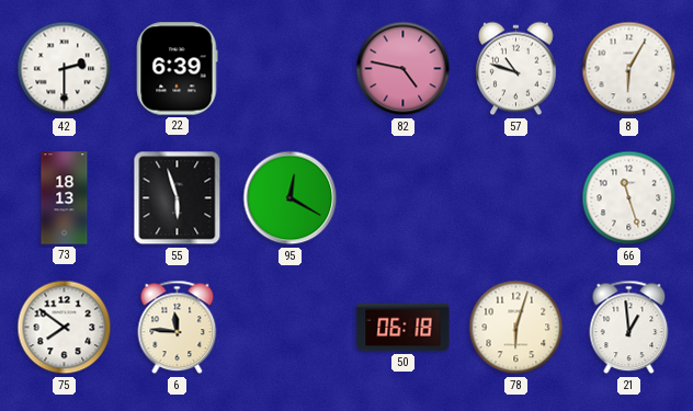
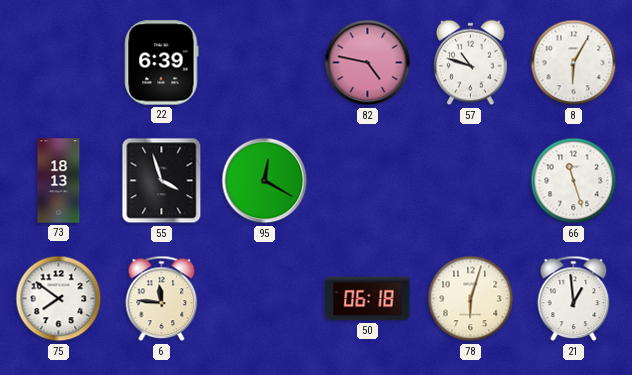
42: 2:30 -> none
55: 5:57 -> 3:57
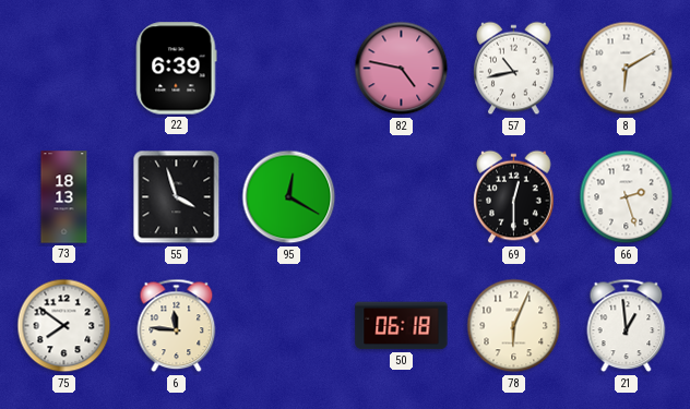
57: 10:48 -> 10:43
8: 6:05 -> 6:10
69: none -> 12:30
66: 11:27 -> 2:27
78: 6:03 -> 6:04
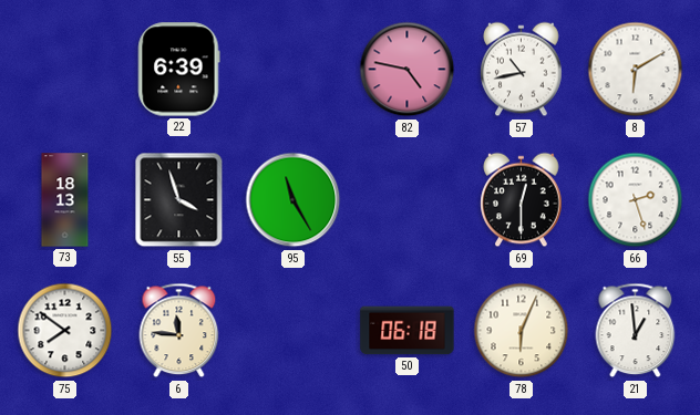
95: 12:20 -> 11:25
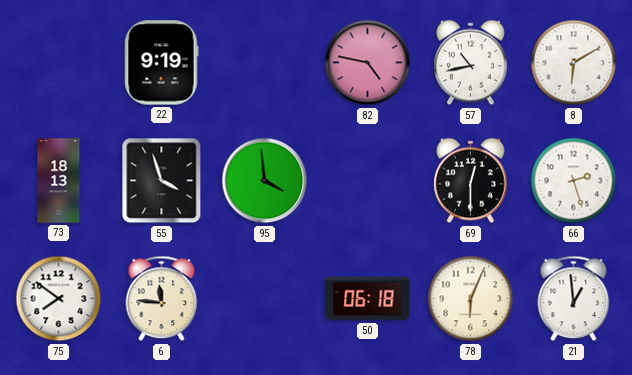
22: 6:39 -> 9:19
95: 11:25 -> 3:59
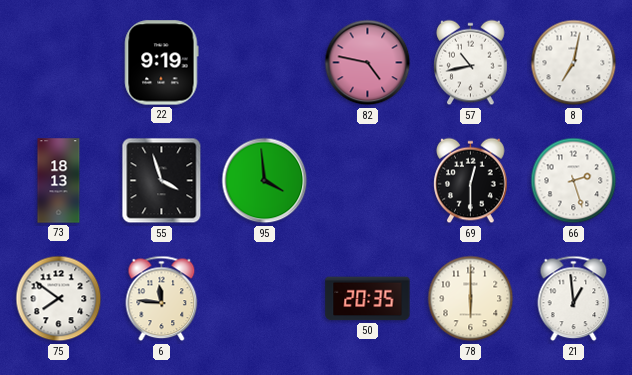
8: 6:10 -> 7:02
50: 06:18 -> 20:35
78: 6:04 -> 6:00
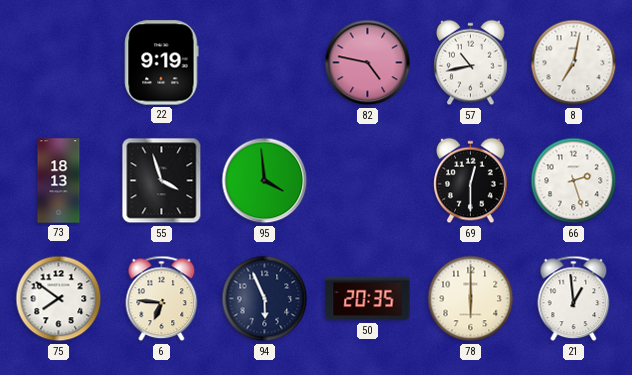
6: 11:46 -> 6:46
94: none -> 5:56
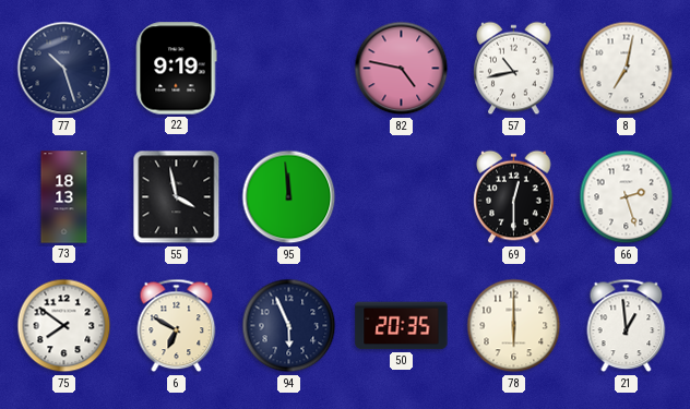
77: none -> 10:27
55: 3:57 -> 3:58
95: 3:59 -> 11:59
6: 6:46 -> 6:50
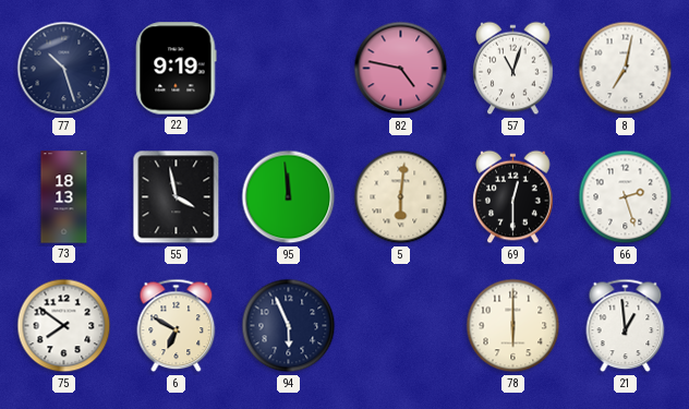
57: 10:43 -> 11:03
5: none -> 6:01
50: 20:35 -> none
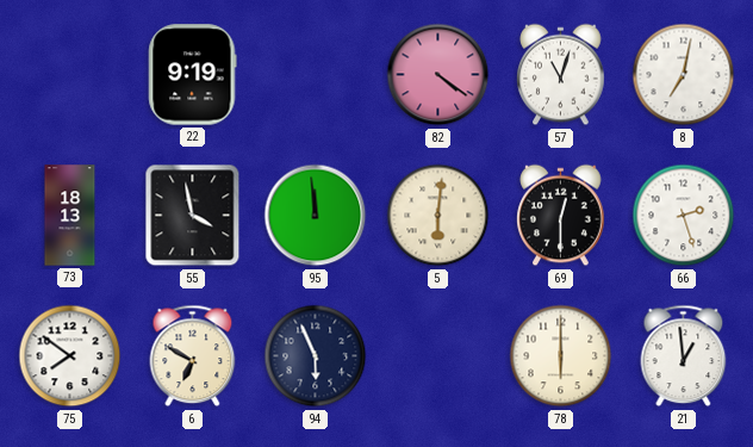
77: 10:27 -> none
82: 4:47 -> 4:21
